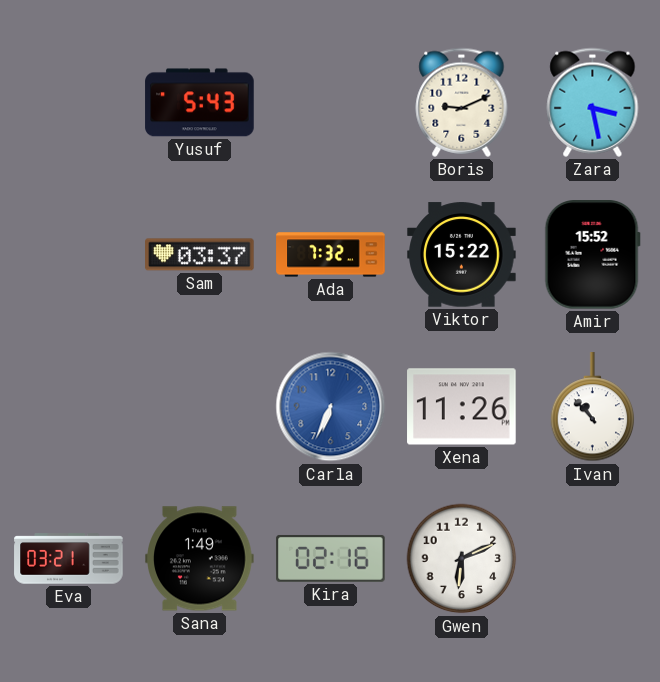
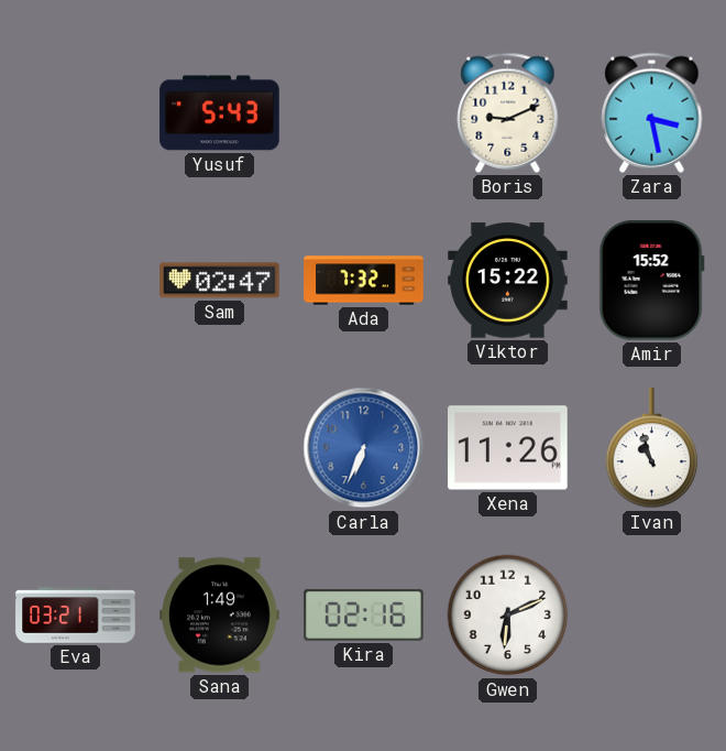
Sam: 03:37 -> 02:47
Ivan: 10:53 -> 10:57
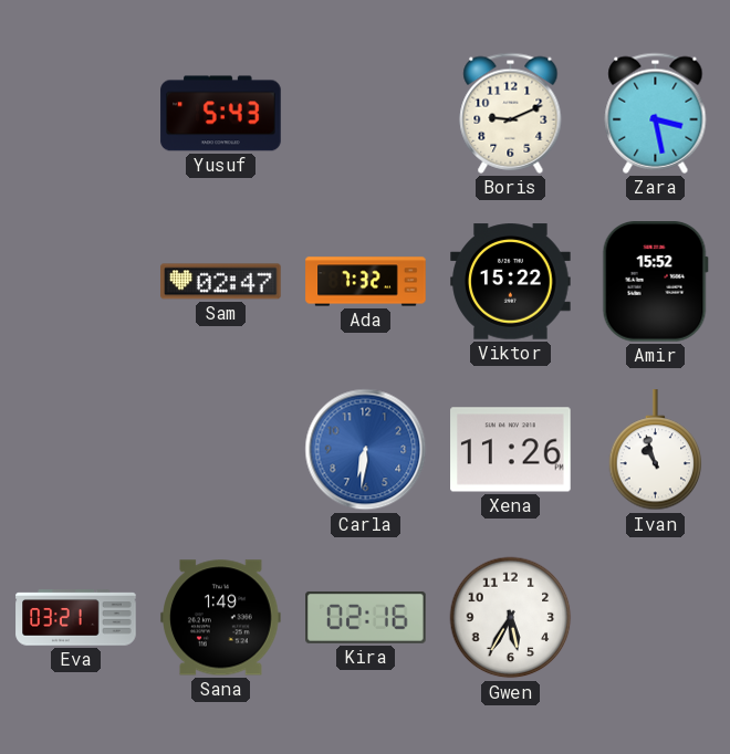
Carla: 6:34 -> 6:31
Gwen: 6:11 -> 5:35
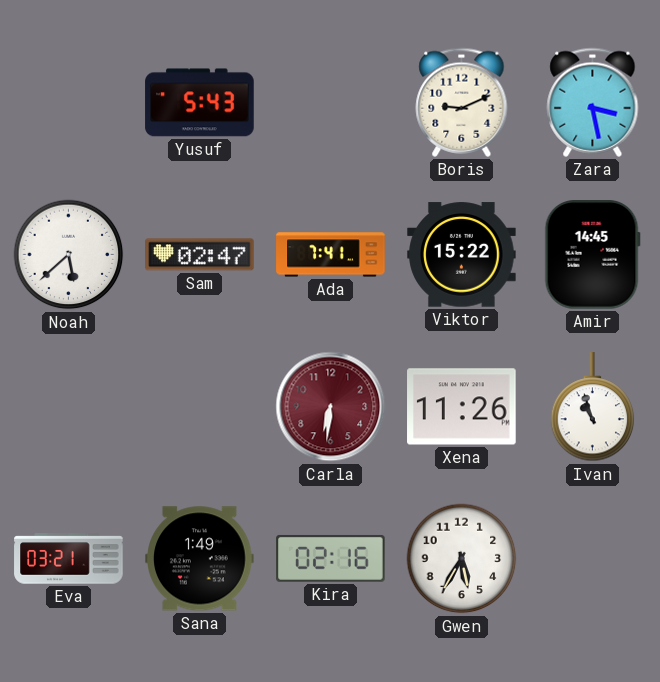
Noah: none -> 5:38
Ada: 7:32 -> 7:41
Amir: 15:52 -> 14:45
Carla dial: blue -> burgundy
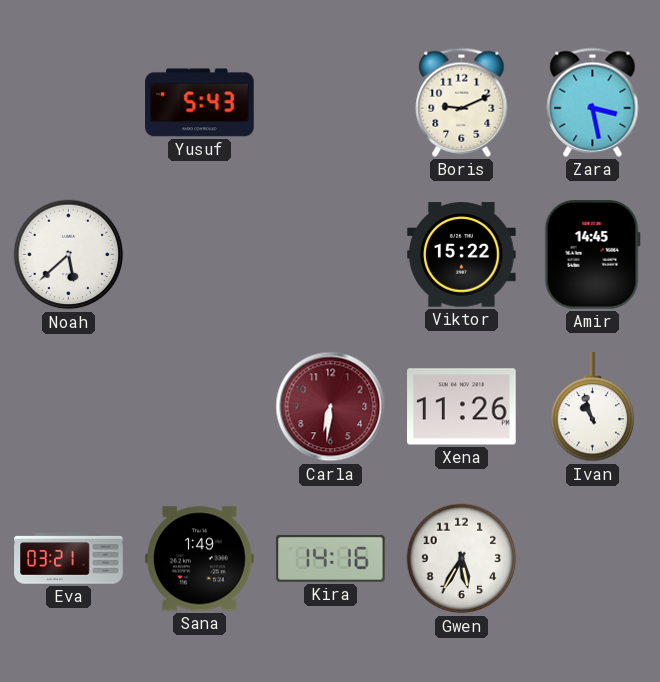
Sam: 02:47 -> none
Ada: 7:41 -> none
Kira: 02:16 -> 14:16
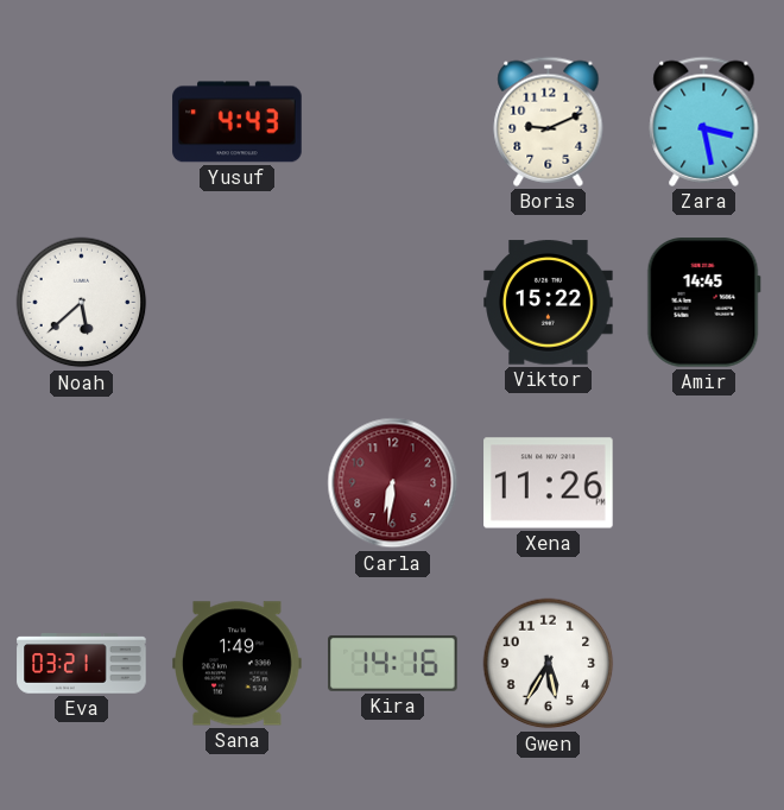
Yusuf: 5:43 -> 4:43
Ivan: 10:57 -> none
